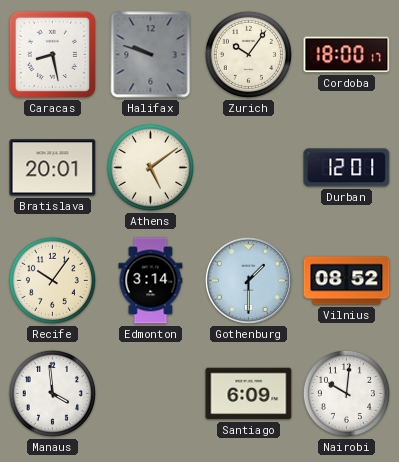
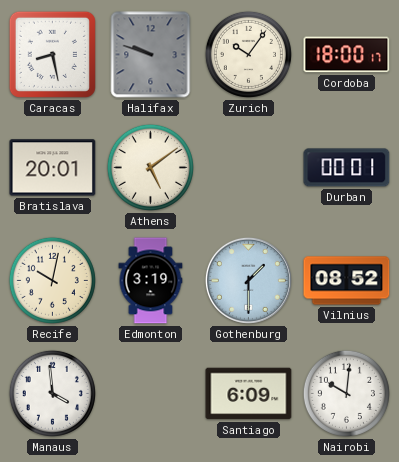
Durban: 12:01 -> 00:01
Recife: 10:06 -> 10:02
Edmonton: 3:14 -> 3:19
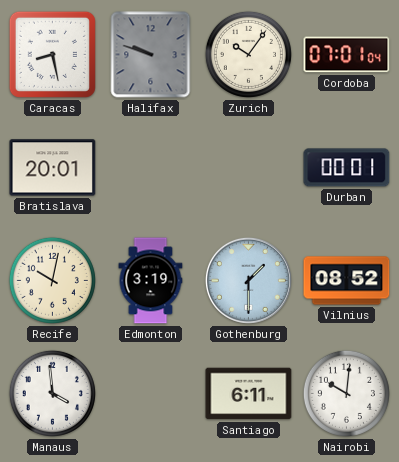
Cordoba: 18:00 -> 07:01
Athens: 5:09 -> none
Santiago: 6:09 -> 6:11
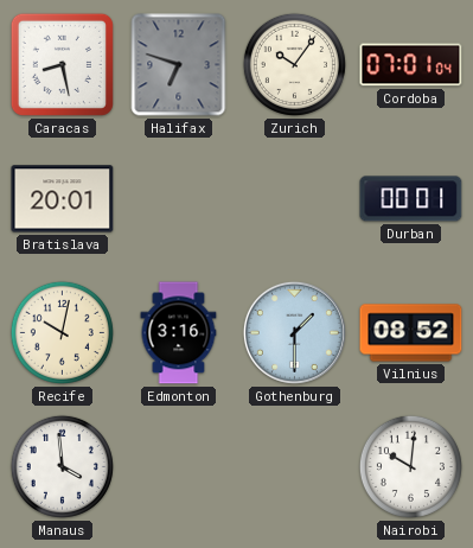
Halifax: 9:48 -> 6:48
Edmonton: 3:19 -> 3:16
Santiago: 6:11 -> none
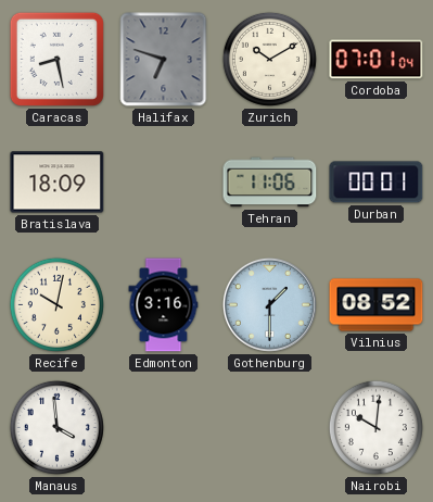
Zurich: 10:06 -> 10:10
Bratislava: 20:01 -> 18:09
Tehran: none -> 11:06
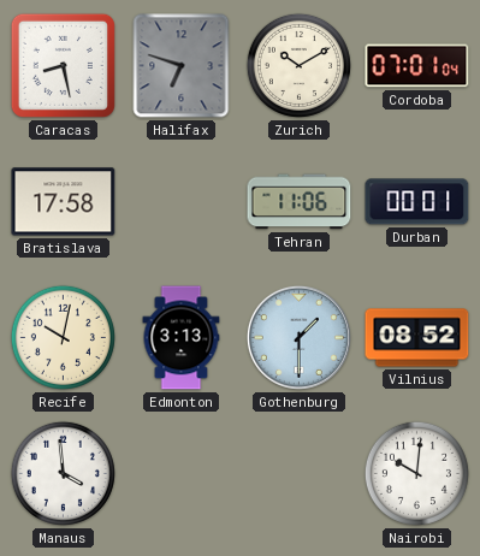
Bratislava: 18:09 -> 17:58
Edmonton: 3:16 -> 3:13
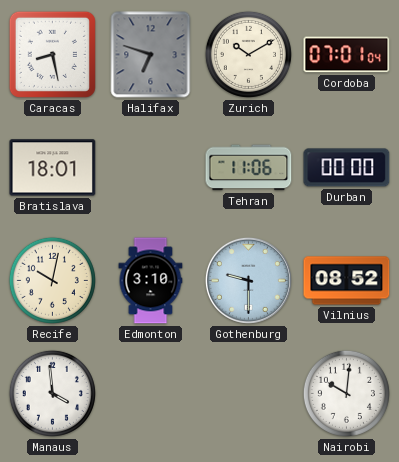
Bratislava: 17:58 -> 18:01
Durban: 00:01 -> 00:00
Edmonton: 3:13 -> 3:10
Gothenburg: 1:30 -> 9:30
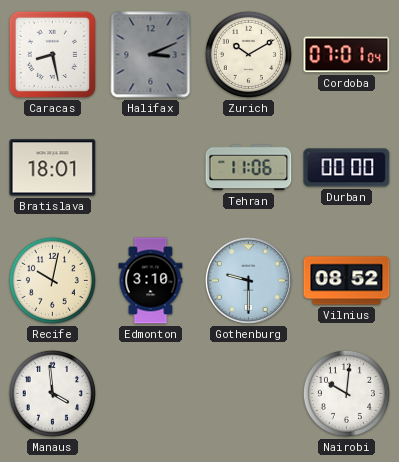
Halifax: 6:48 -> 3:11
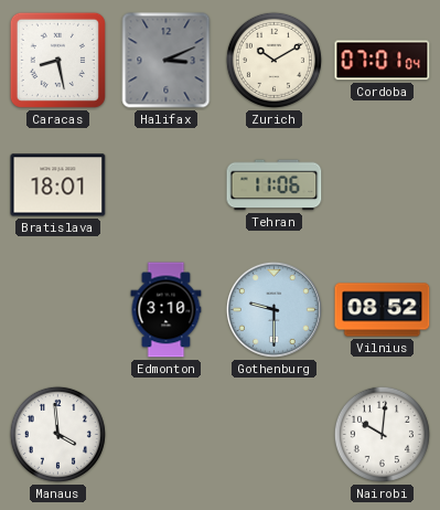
Durban: 00:00 -> none
Recife: 10:02 -> none
